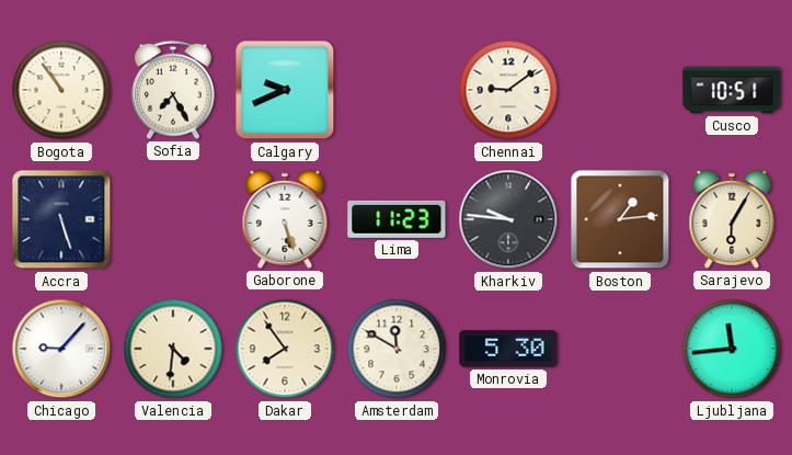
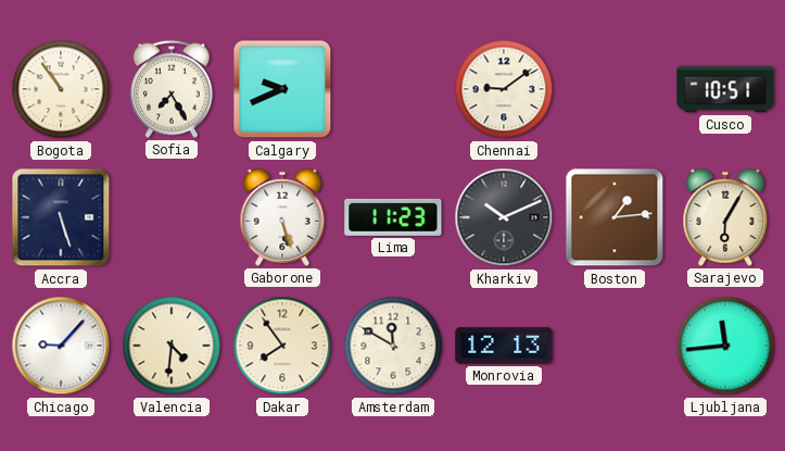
Kharkiv: 9:46 -> 10:11
Monrovia: 5:30 -> 12:13
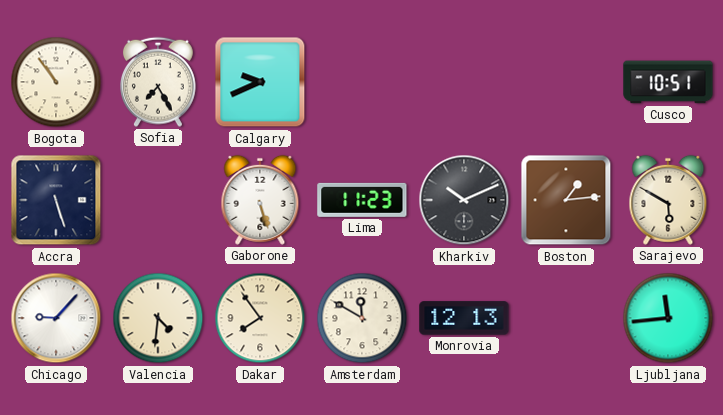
Chennai: 9:09 -> none
Sarajevo: 6:05 -> 5:50
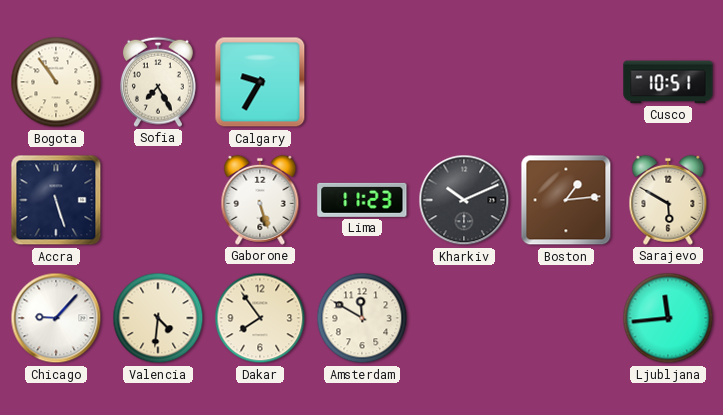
Calgary: 9:41 -> 9:35
Monrovia: 12:13 -> none
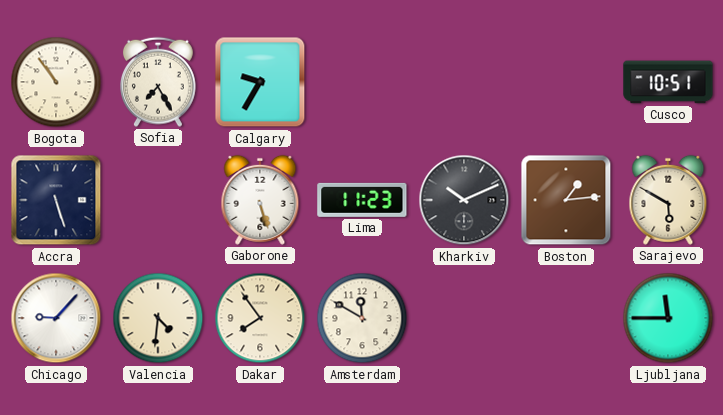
Ljubljana: 11:44 -> 11:45
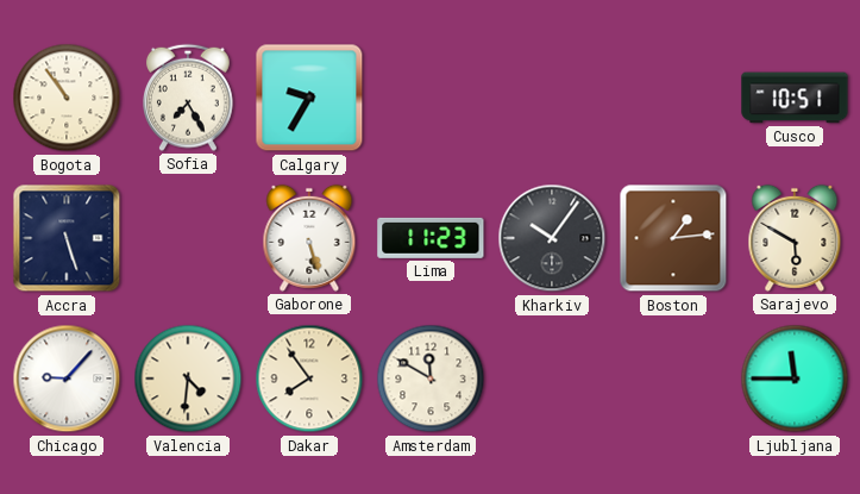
Kharkiv: 10:11 -> 10:06
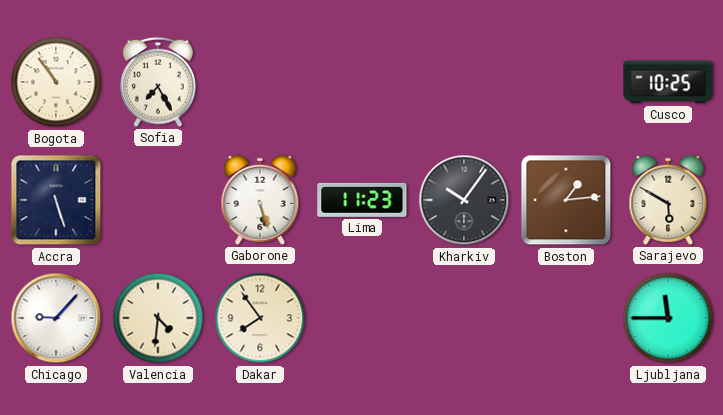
Calgary: 9:35 -> none
Cusco: 10:51 -> 10:25
Amsterdam: 11:50 -> none
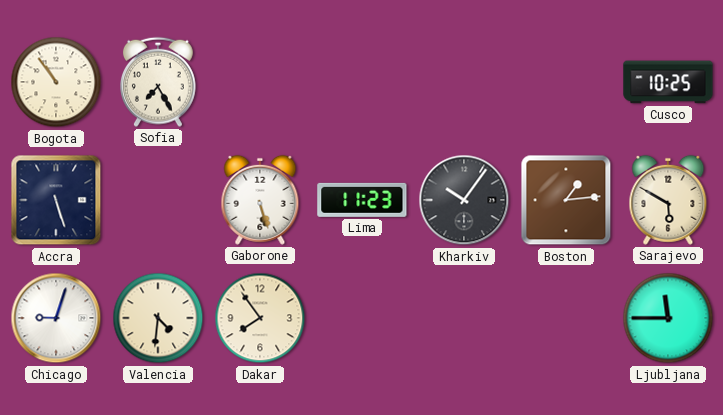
Chicago: 9:07 -> 9:03
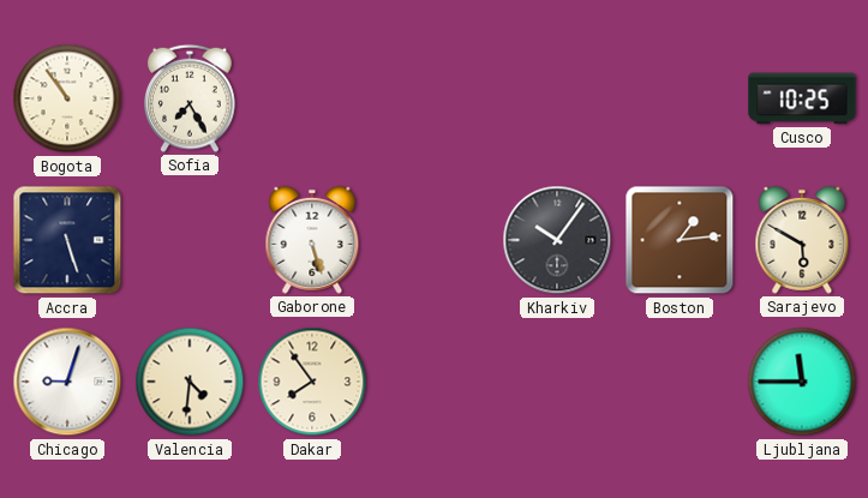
Lima: 11:23 -> none
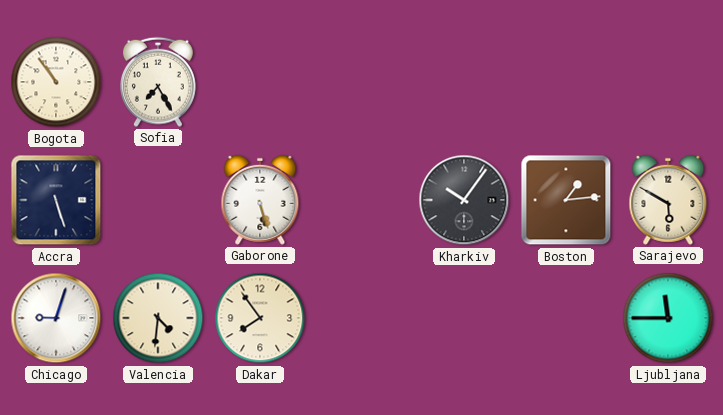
Cusco: 10:25 -> none
